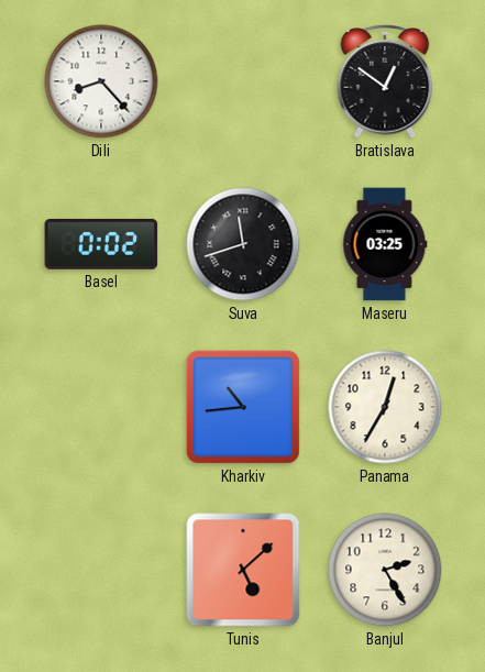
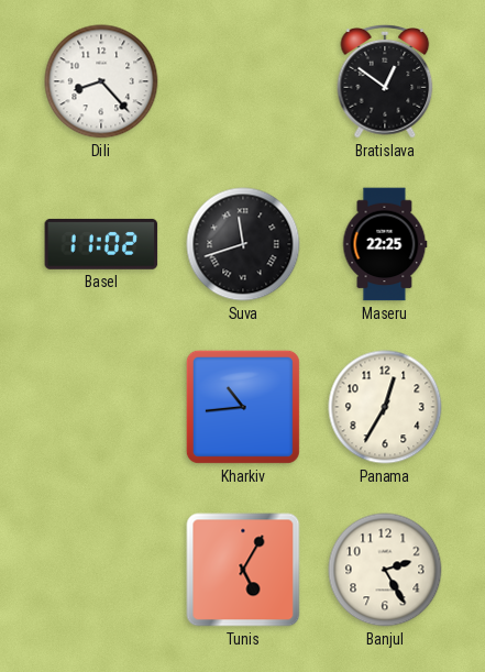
Basel: 0:02 -> 11:02
Maseru: 03:25 -> 22:25
Tunis: 5:08 -> 5:05
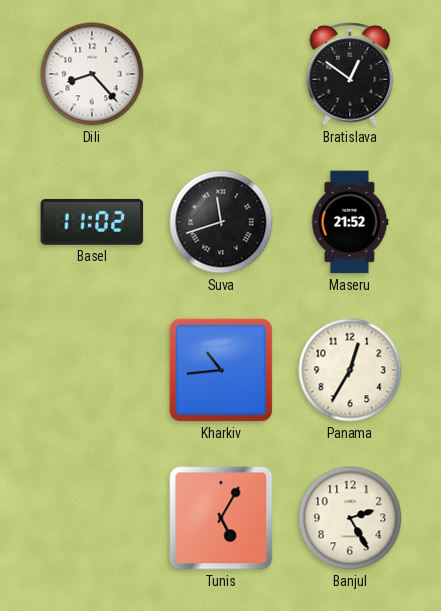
Maseru: 22:25 -> 21:52
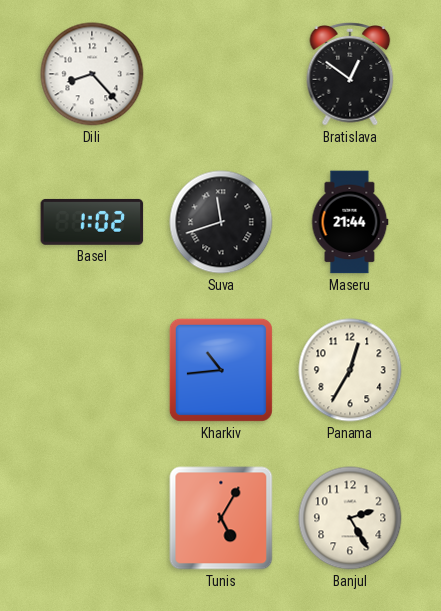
Basel: 11:02 -> 1:02
Maseru: 21:52 -> 21:44
